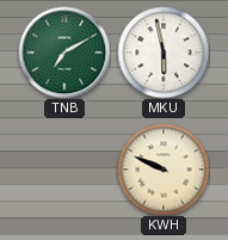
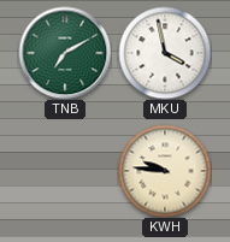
MKU: 5:58 -> 3:58
KWH: 9:49 -> 9:46
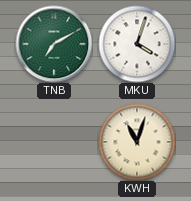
MKU: 3:58 -> 4:03
KWH: 9:46 -> 11:03
